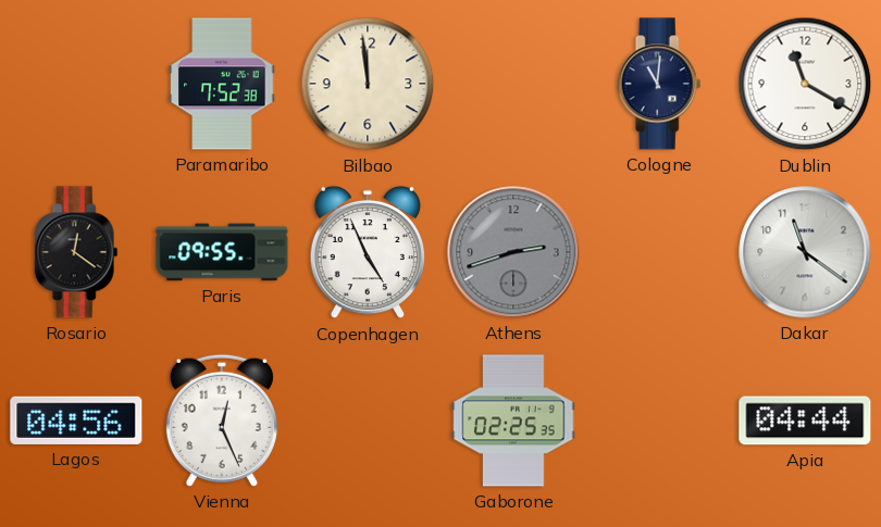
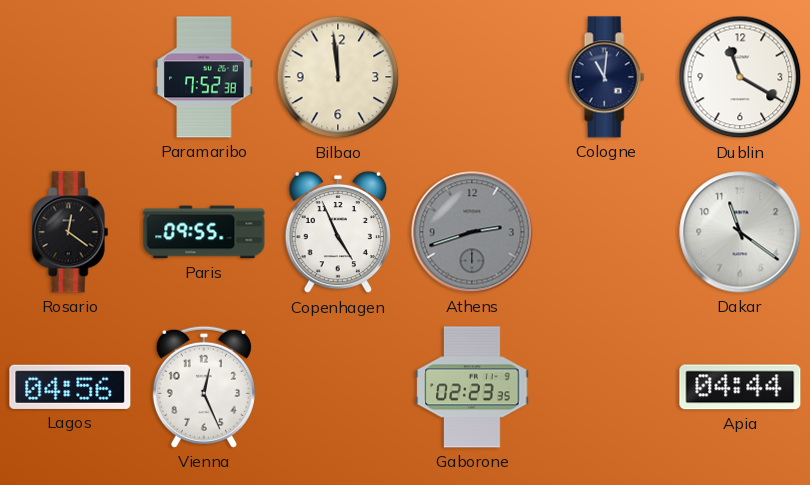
Gaborone: 02:25 -> 02:23
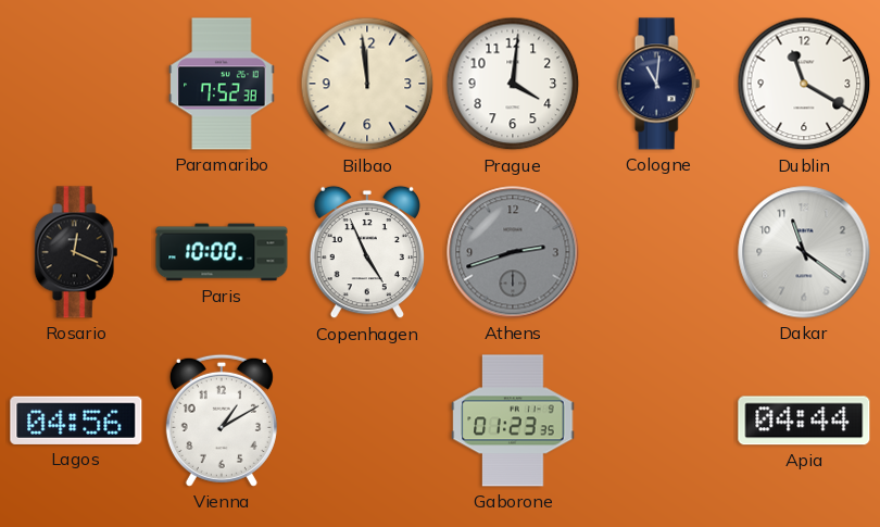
Prague: none -> 4:01
Rosario: 12:21 -> 12:19
Paris: 09:55 -> 10:00
Vienna: 12:26 -> 1:10
Gaborone: 02:23 -> 01:23
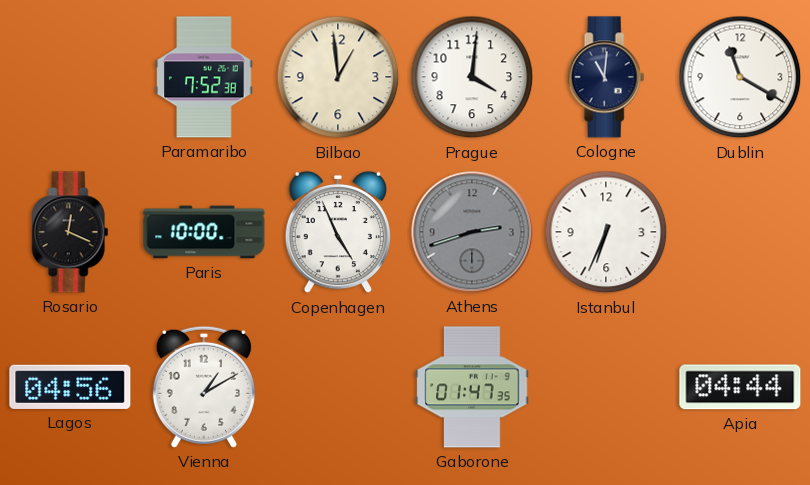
Bilbao: 11:59 -> 12:59
Istanbul: none -> 6:34
Dakar: 11:21 -> none
Gaborone: 01:23 -> 01:47
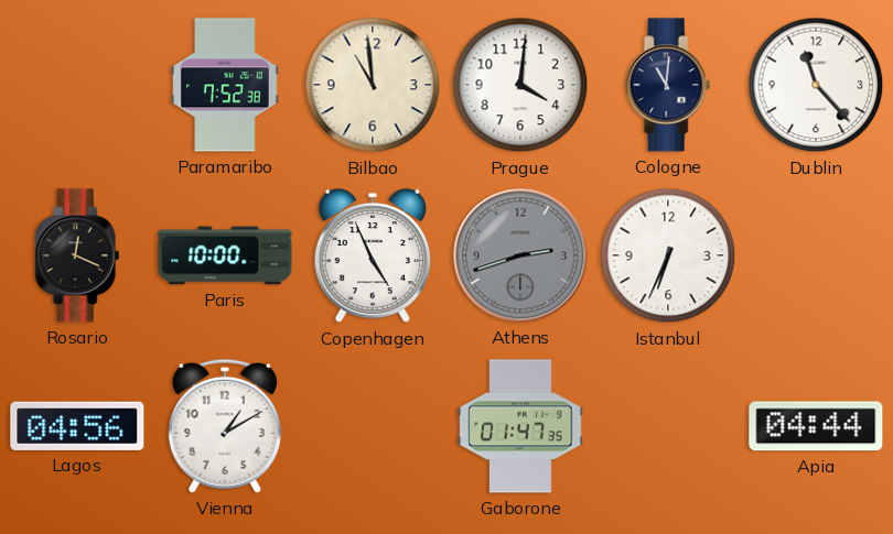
Bilbao: 12:59 -> 10:59
Dublin: 11:20 -> 11:23
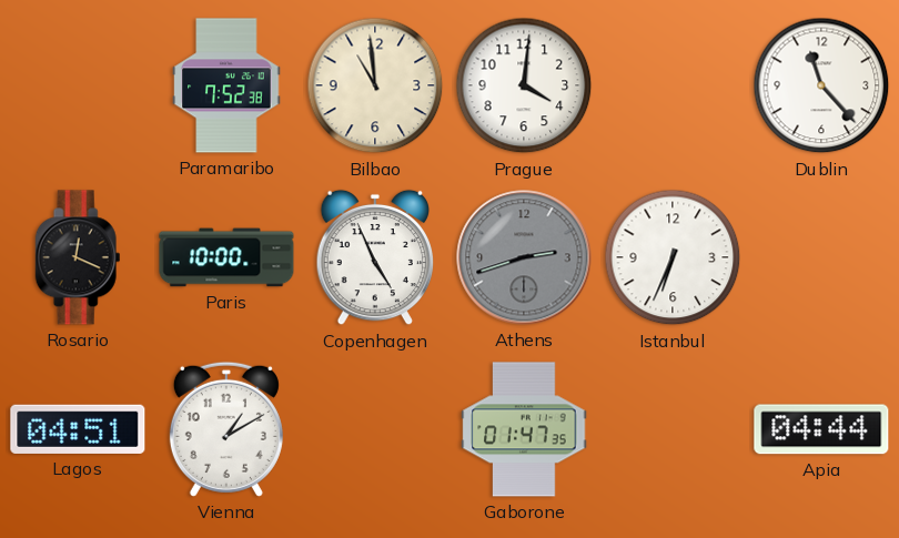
Cologne: 11:01 -> none
Lagos: 04:56 -> 04:51
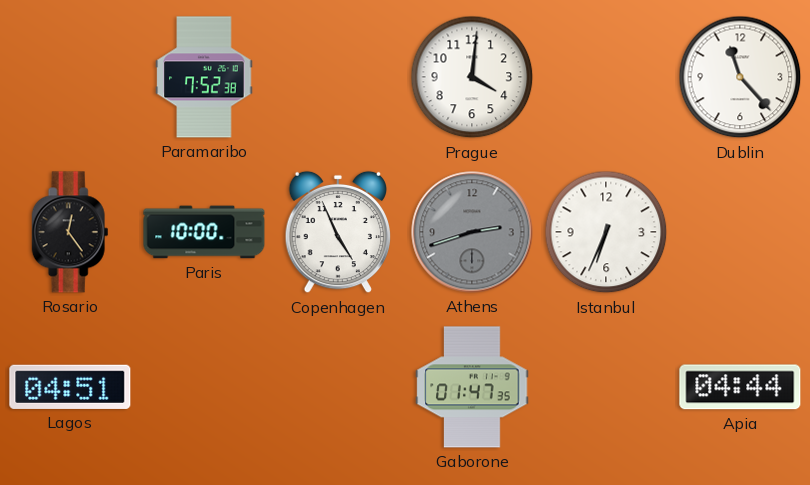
Bilbao: 10:59 -> none
Rosario: 12:19 -> 12:24
Vienna: 1:10 -> none
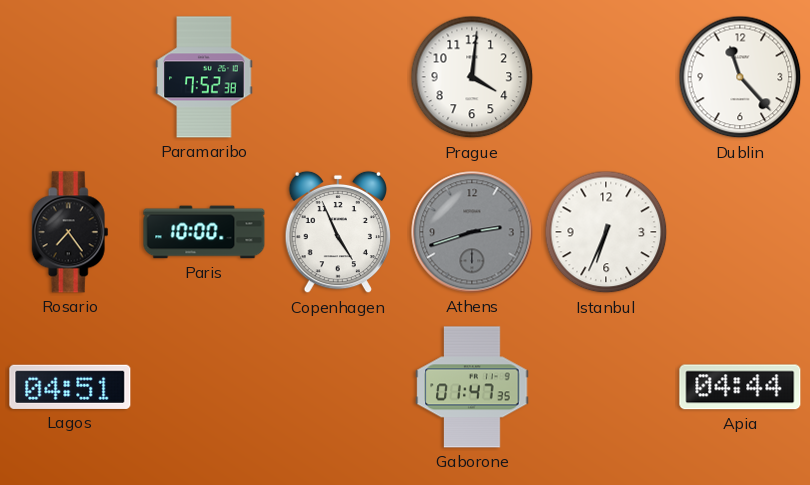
Rosario: 12:24 -> 7:24
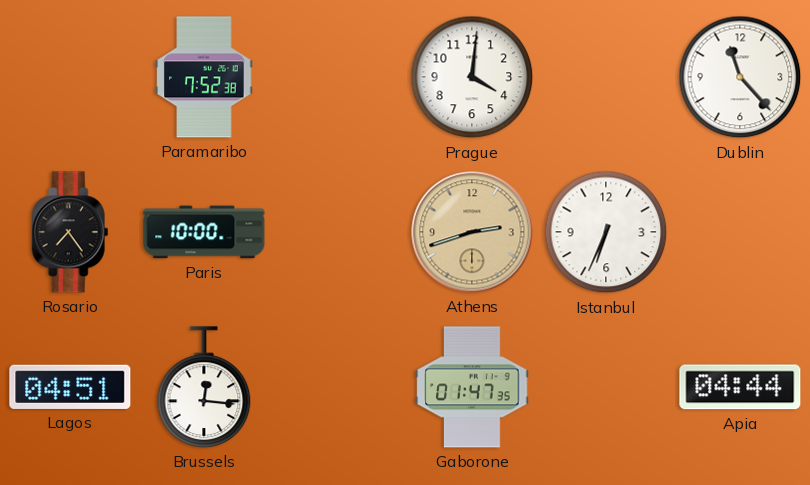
Copenhagen: 4:56 -> none
Athens dial: grey -> champagne
Brussels: none -> 12:16
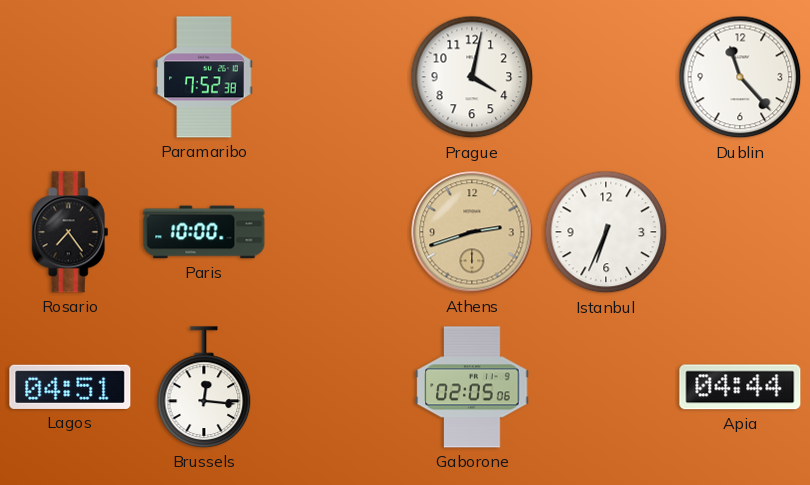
Prague: 4:01 -> 4:02
Gaborone: 01:47 -> 02:05
